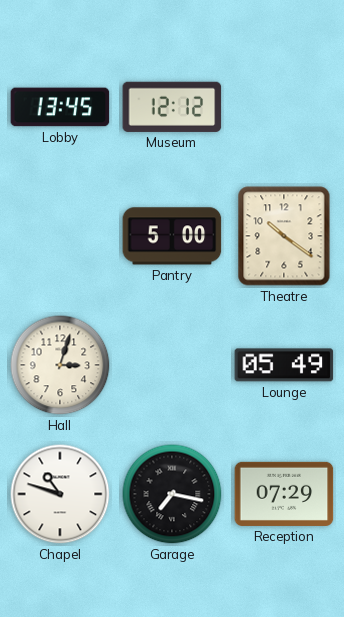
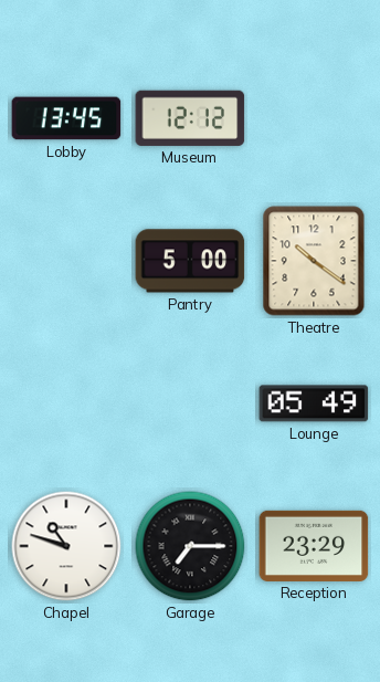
Hall: 3:03 -> none
Garage: 7:17 -> 7:15
Reception: 07:29 -> 23:29
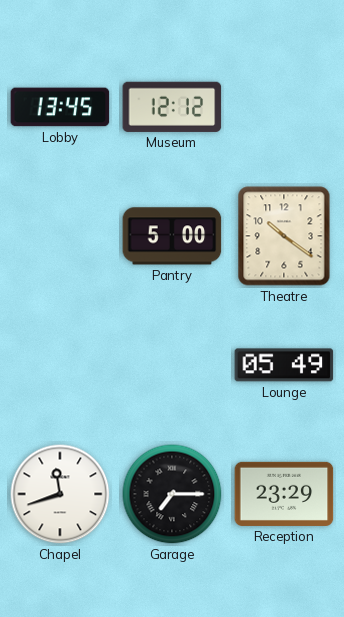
Chapel: 10:48 -> 11:42
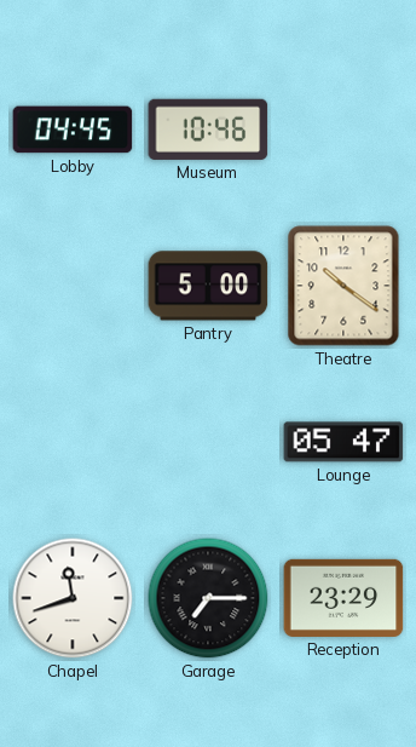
Lobby: 13:45 -> 04:45
Museum: 12:12 -> 10:46
Lounge: 05:49 -> 05:47
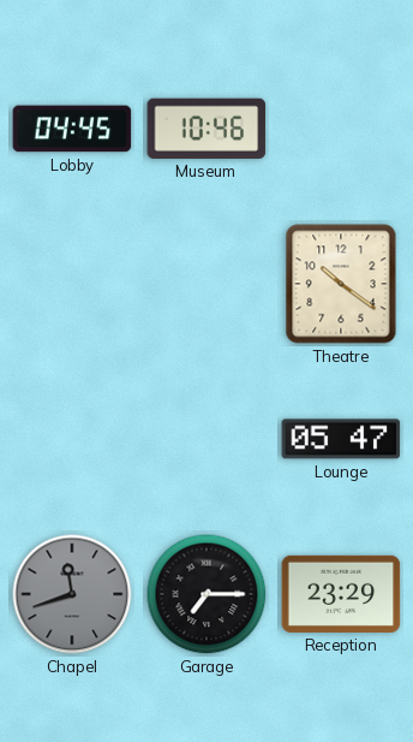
Pantry: 5:00 -> none
Chapel dial: white -> grey
